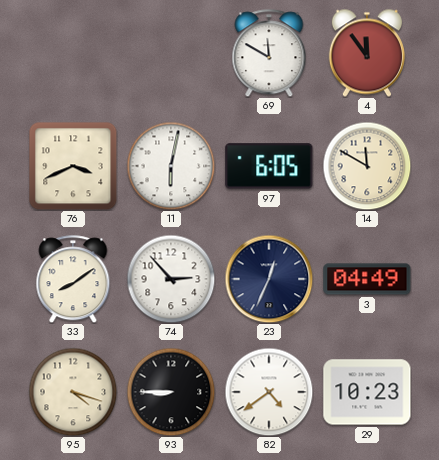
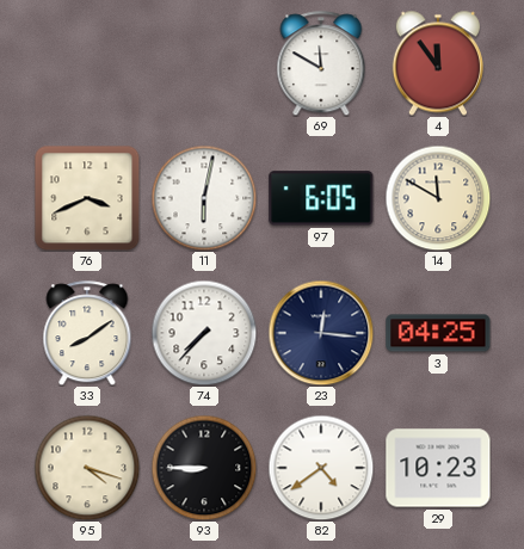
74: 2:53 -> 7:37
23: 12:34 -> 12:16
3: 04:49 -> 04:25
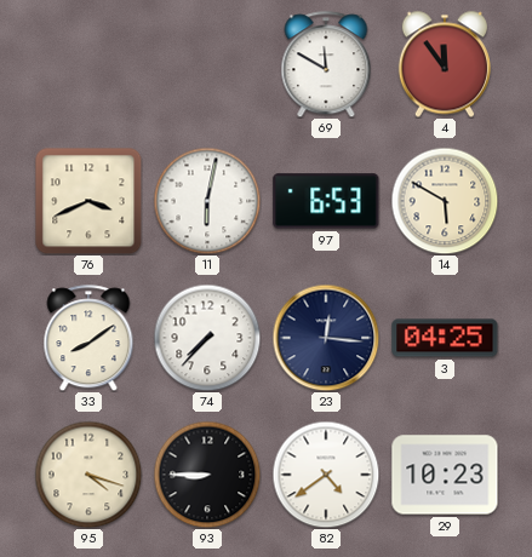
97: 6:05 -> 6:53
14: 11:50 -> 5:50
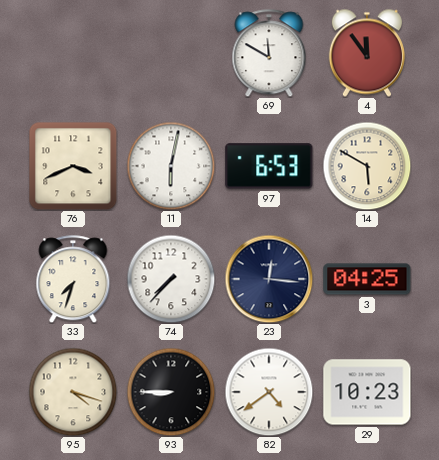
33: 8:09 -> 7:33
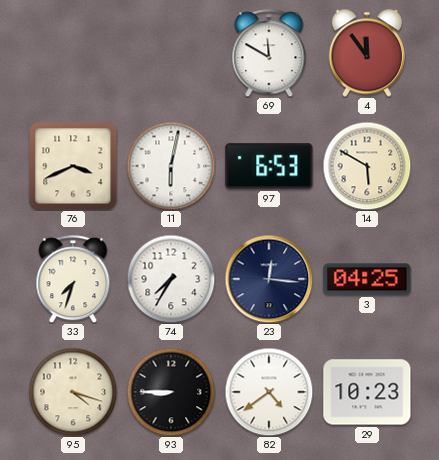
74: 7:37 -> 7:35
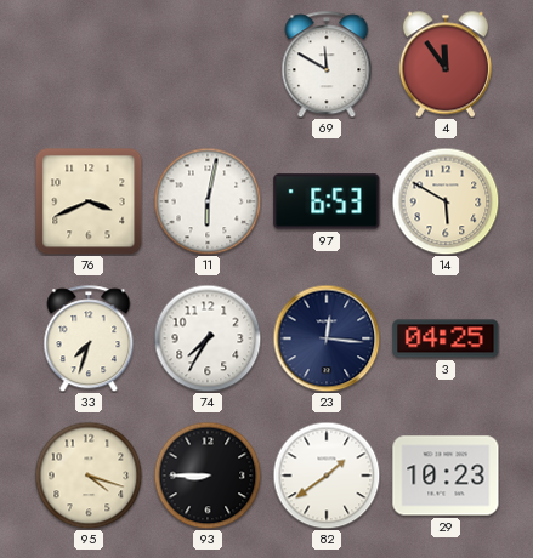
82: 4:39 -> 1:39
